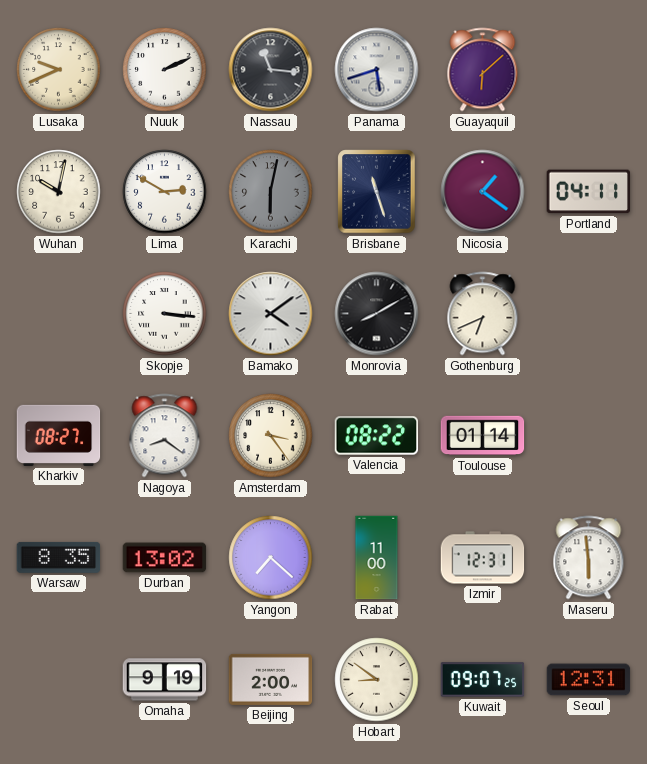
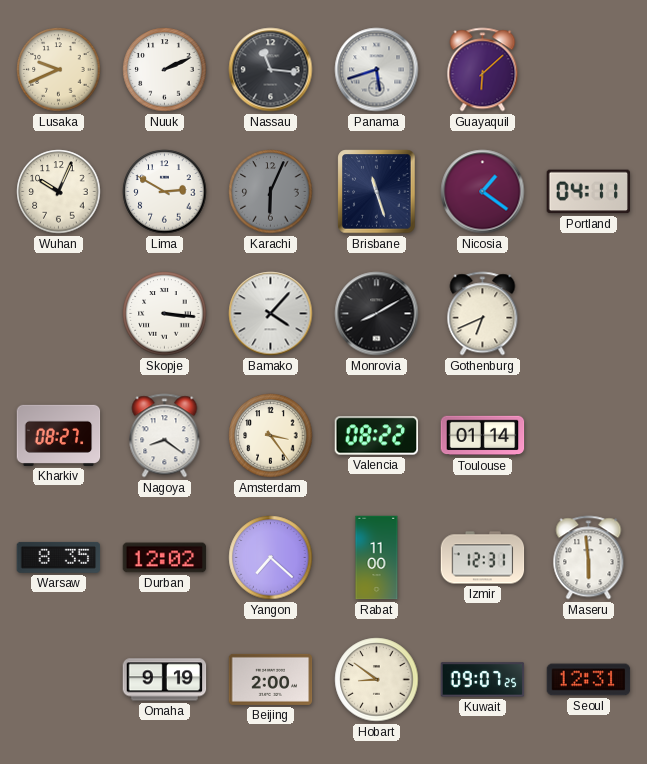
Wuhan: 10:02 -> 10:04
Karachi: 6:02 -> 6:04
Bamako: 4:09 -> 4:07
Durban: 13:02 -> 12:02
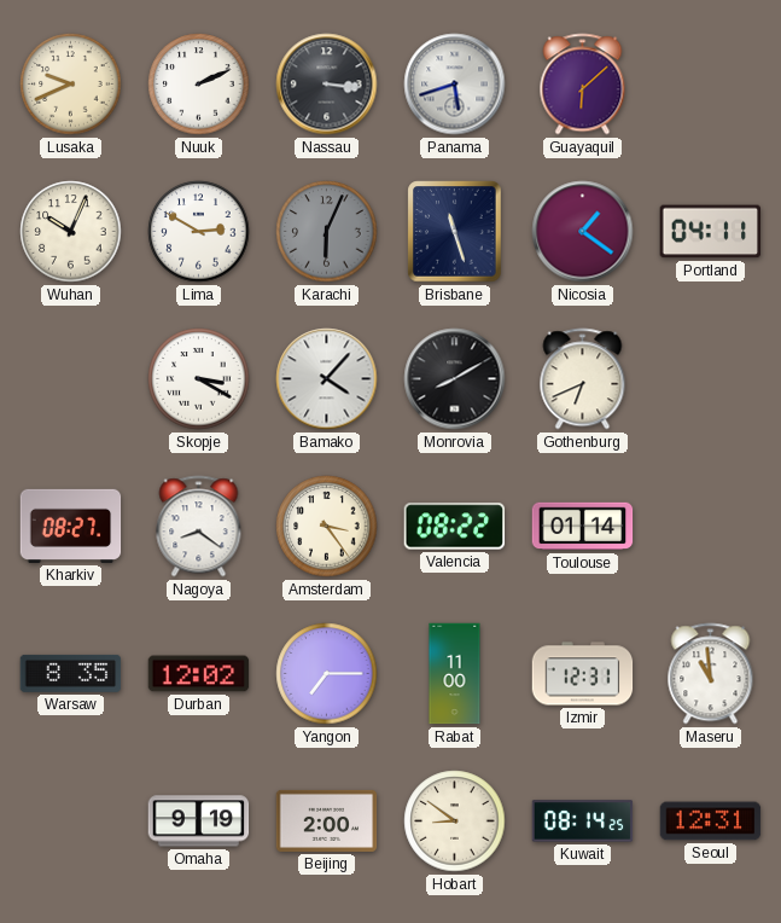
Nassau: 11:16 -> 3:16
Skopje: 3:16 -> 3:20
Yangon: 7:22 -> 7:15
Maseru: 5:59 -> 10:59
Kuwait: 09:07 -> 08:14
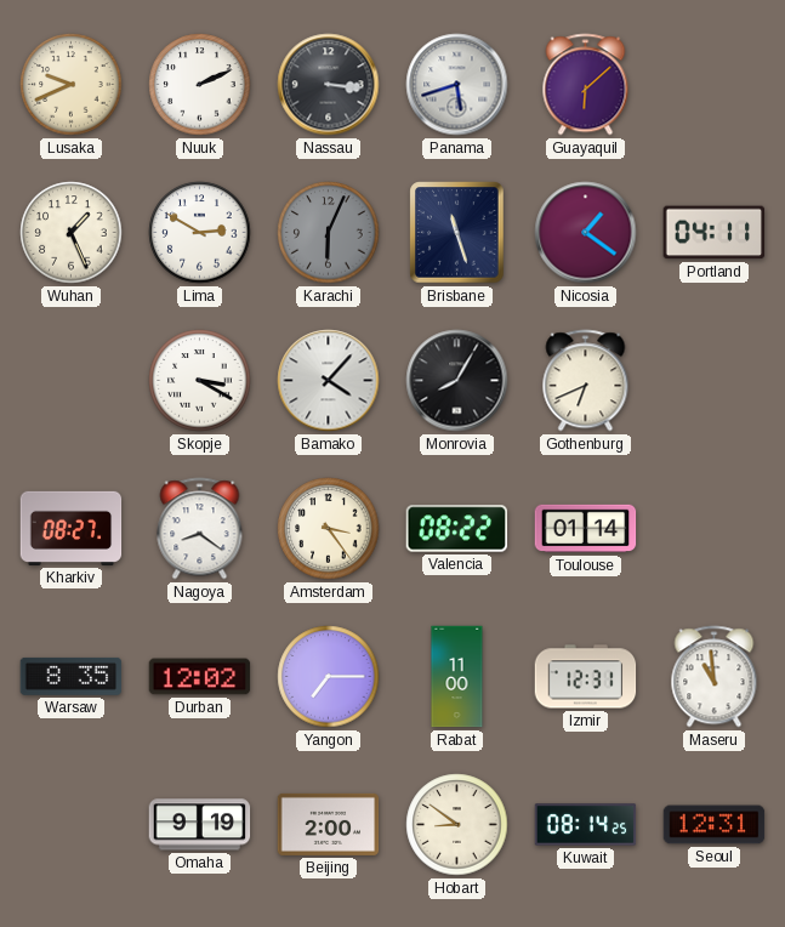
Wuhan: 10:04 -> 1:26
Monrovia: 8:10 -> 8:05
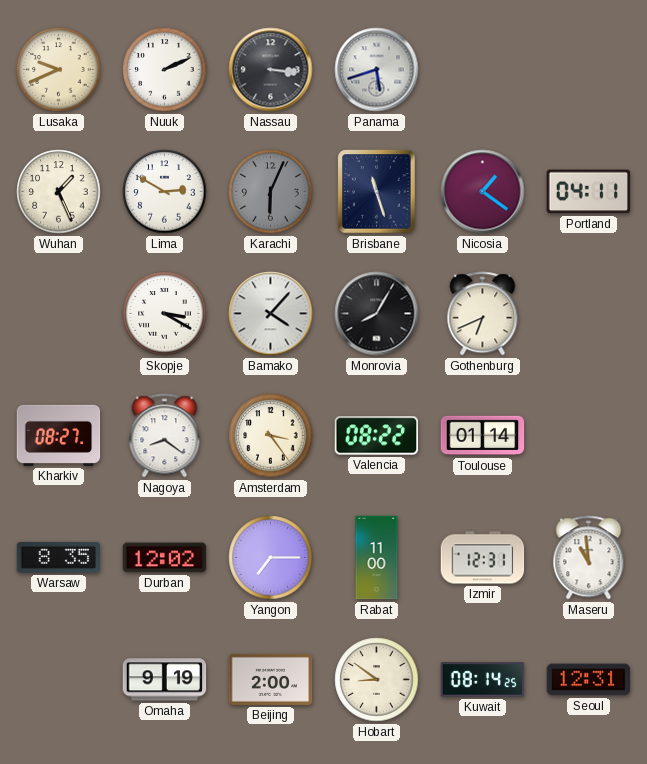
Guayaquil: 6:08 -> none
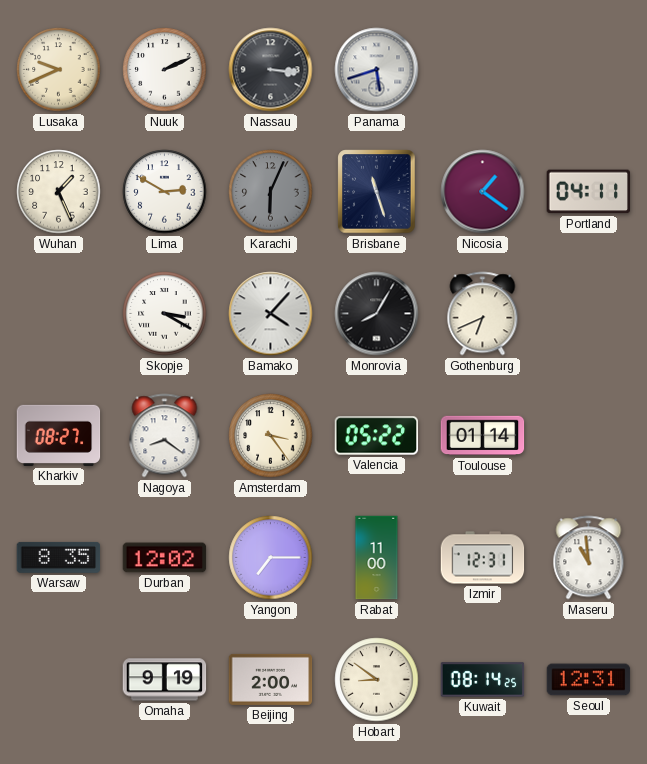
Valencia: 08:22 -> 05:22
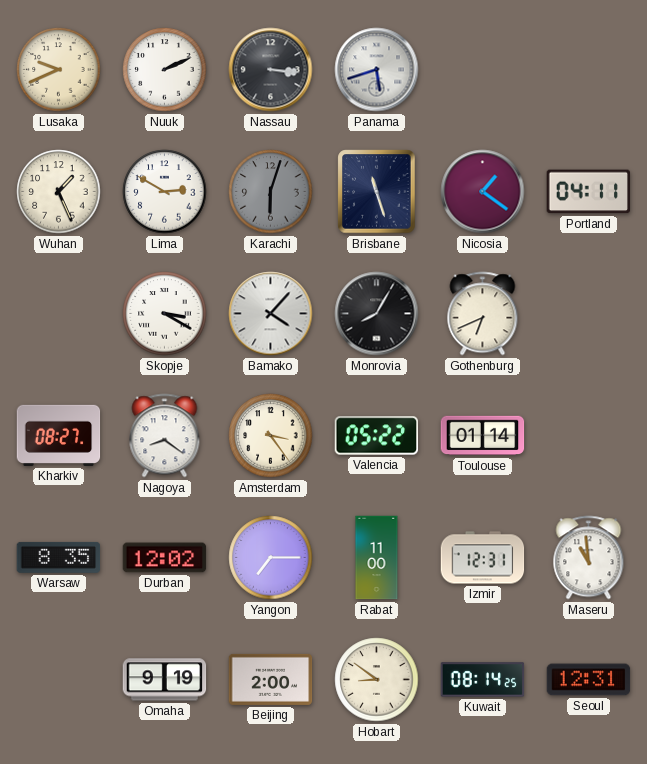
Karachi: 6:04 -> 6:03
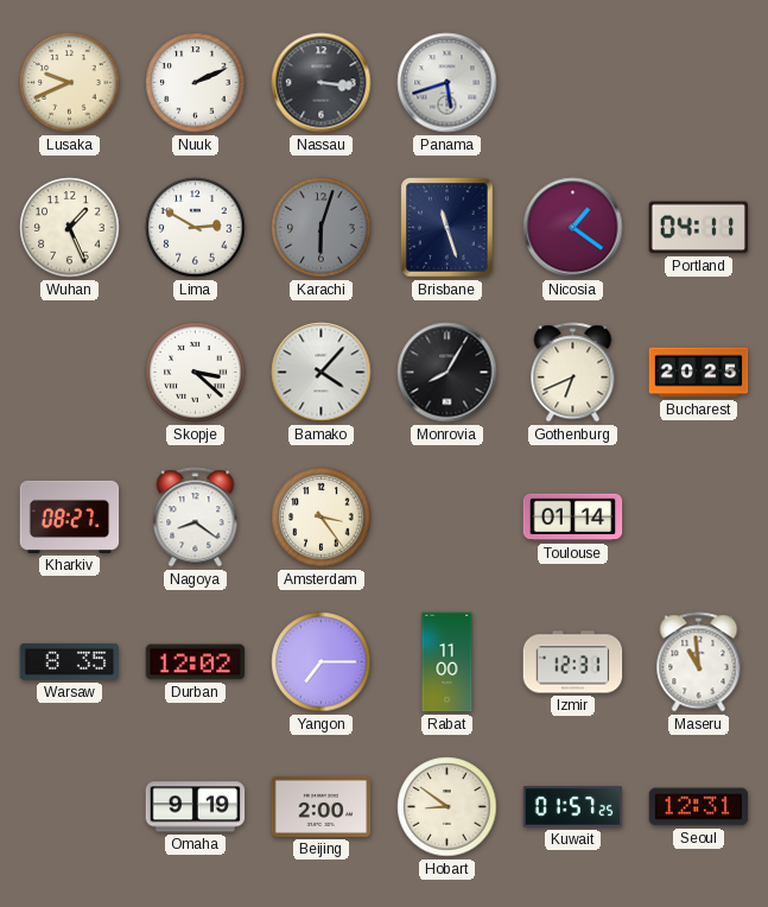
Skopje: 3:20 -> 3:22
Bucharest: none -> 20:25
Valencia: 05:22 -> none
Kuwait: 08:14 -> 01:57
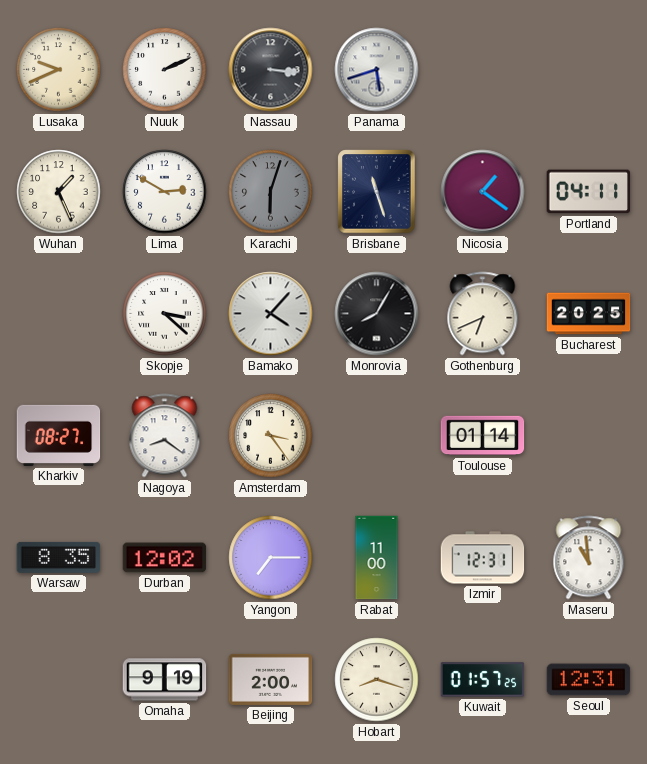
Hobart: 8:51 -> 8:18
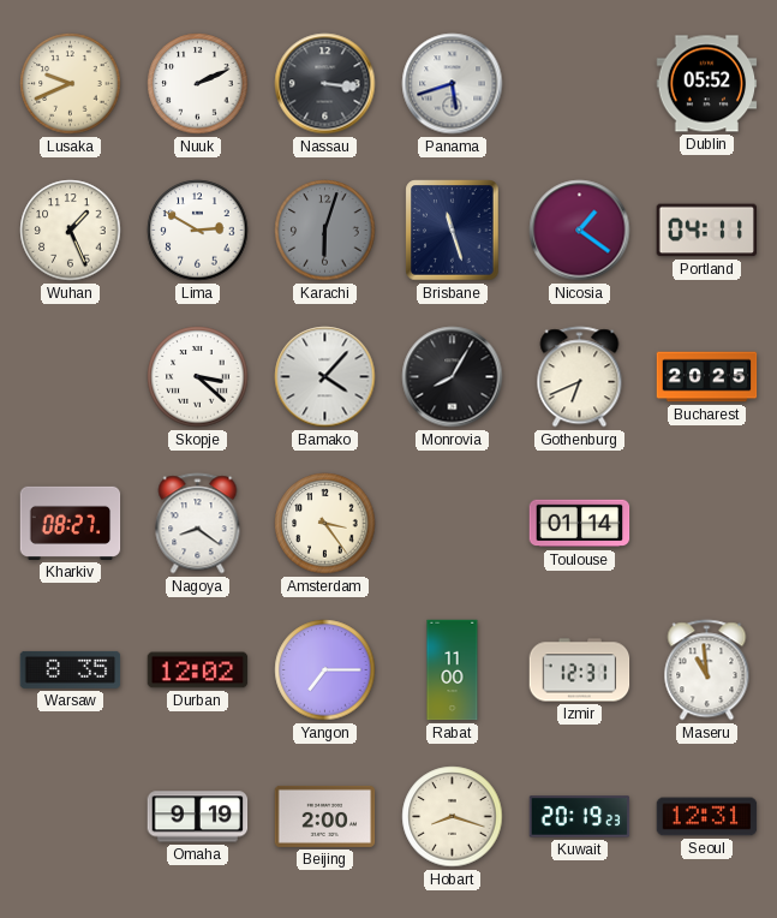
Dublin: none -> 05:52
Kuwait: 01:57 -> 20:19
